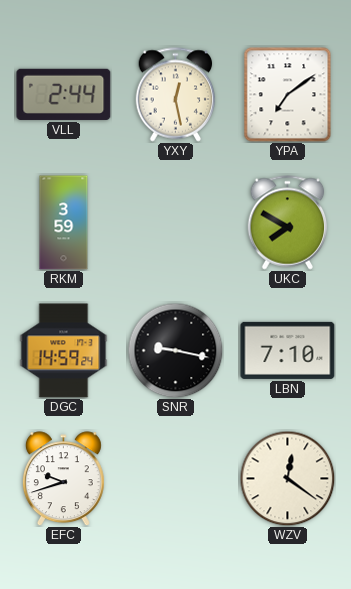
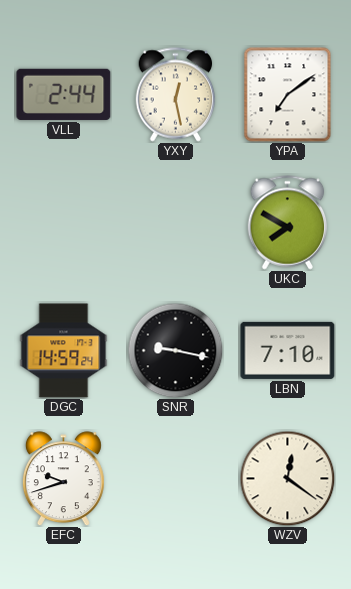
RKM: 3:59 -> none
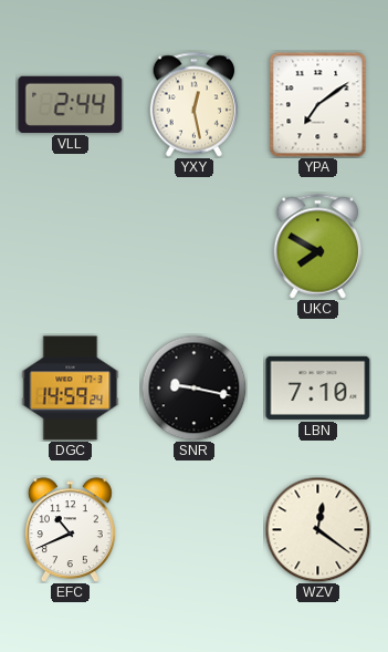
EFC: 9:42 -> 10:41
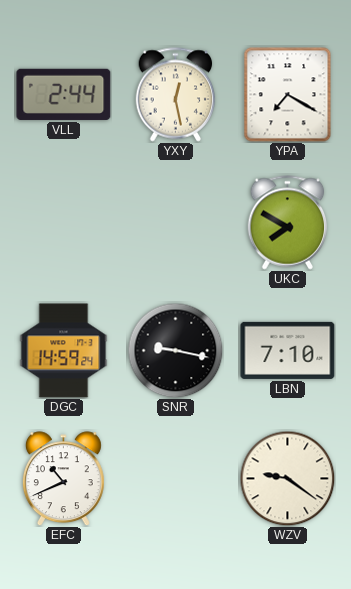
YPA: 7:09 -> 7:20
WZV: 12:21 -> 9:21
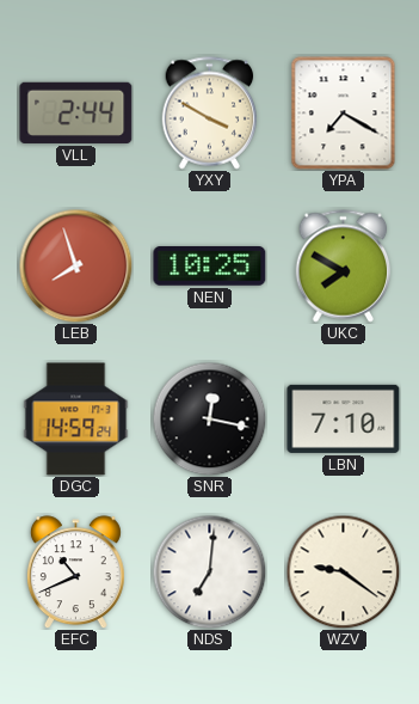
YXY: 12:28 -> 3:50
LEB: none -> 7:57
NEN: none -> 10:25
SNR: 9:17 -> 12:17
NDS: none -> 7:01
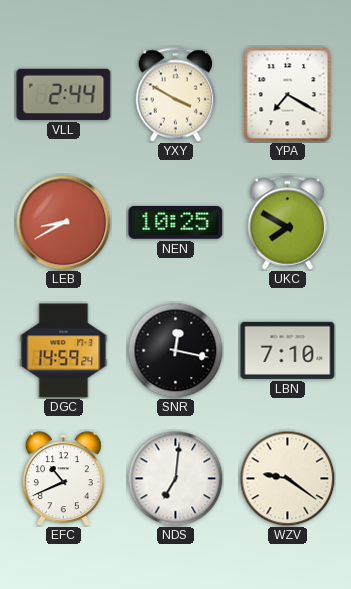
LEB: 7:57 -> 8:40
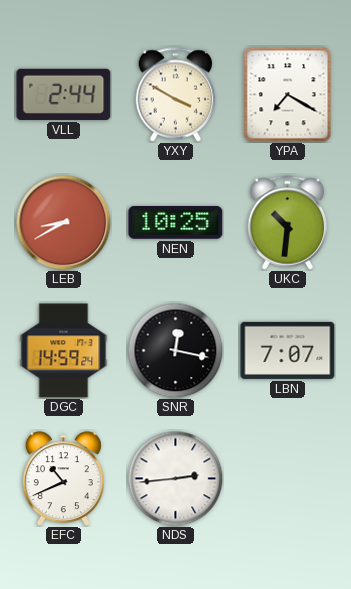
UKC: 7:50 -> 10:31
LBN: 7:10 -> 7:07
NDS: 7:01 -> 2:44
WZV: 9:21 -> none
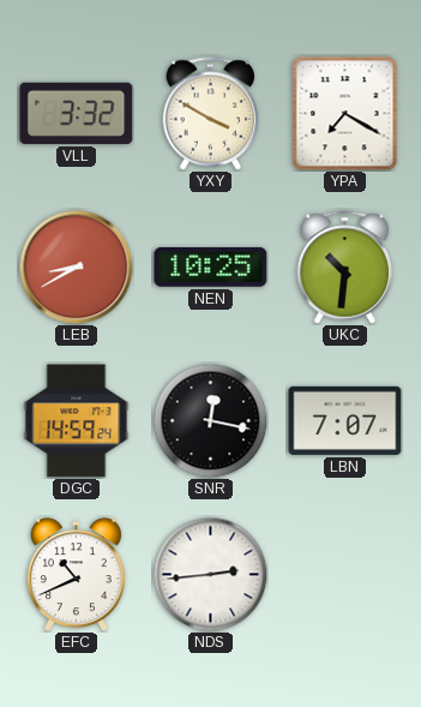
VLL: 2:44 -> 3:32
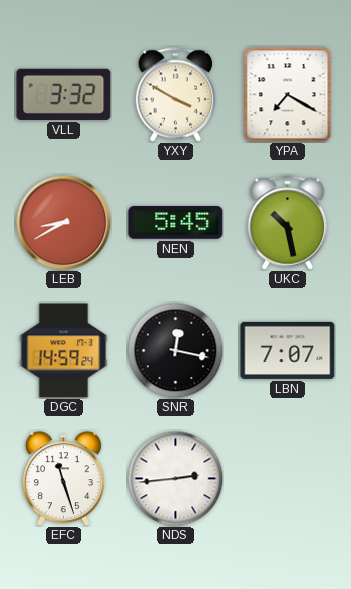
NEN: 10:25 -> 5:45
UKC: 10:31 -> 10:28
EFC: 10:41 -> 11:27
